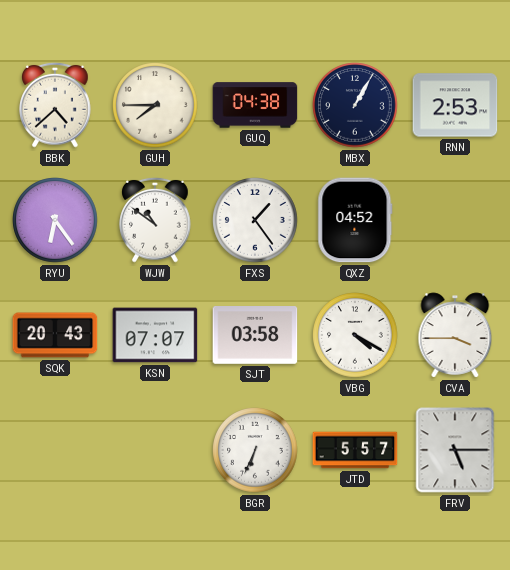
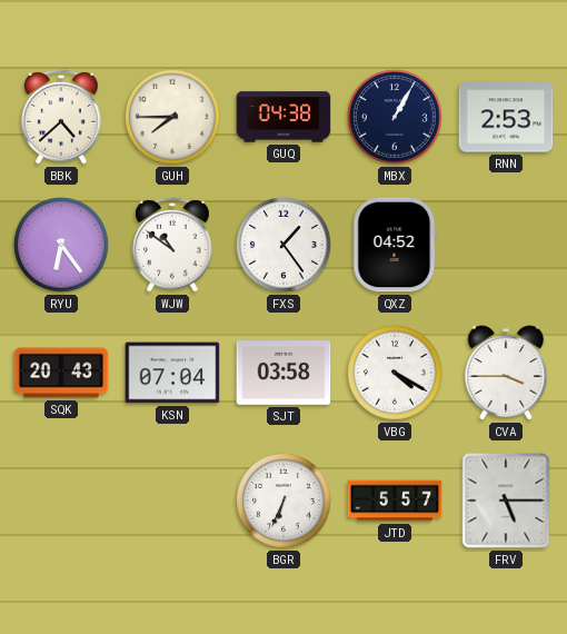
KSN: 07:07 -> 07:04
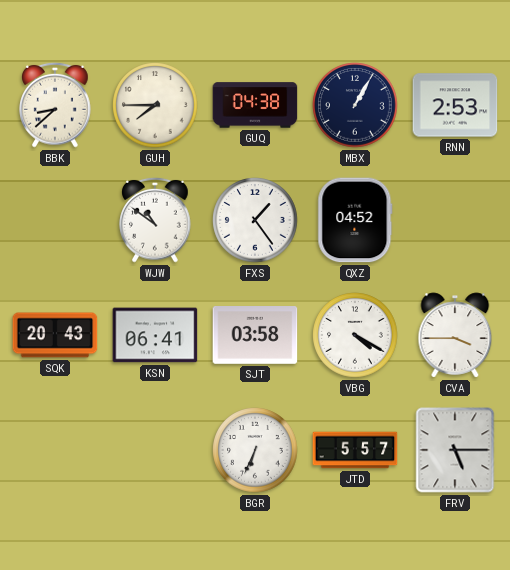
BBK: 4:38 -> 8:38
RYU: 6:24 -> none
KSN: 07:04 -> 06:41
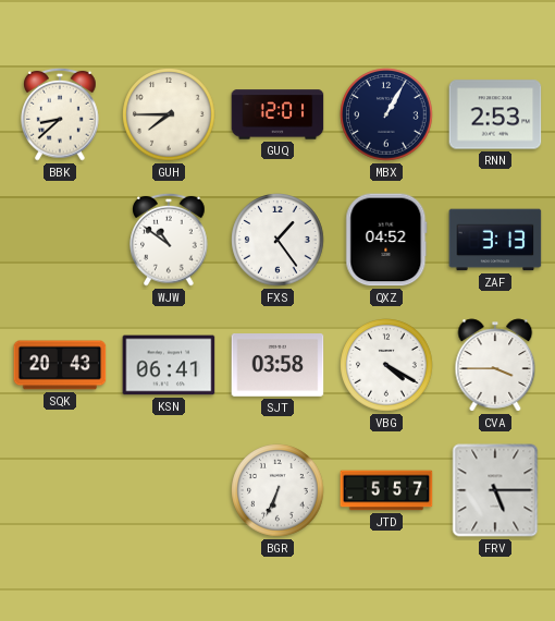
GUQ: 04:38 -> 12:01
ZAF: none -> 3:13
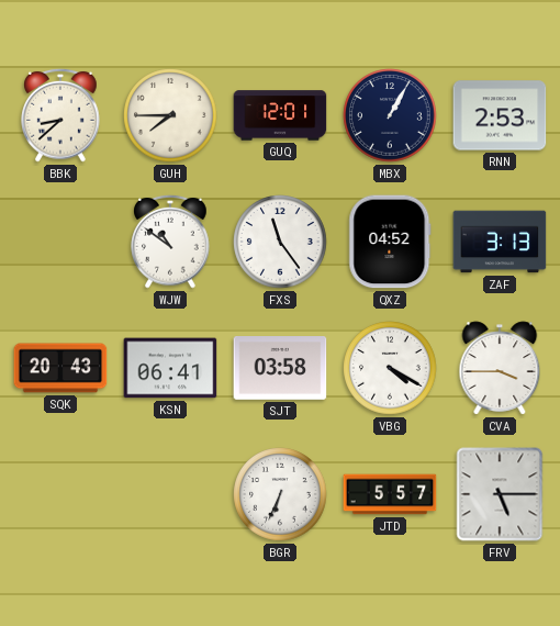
FXS: 1:24 -> 11:24
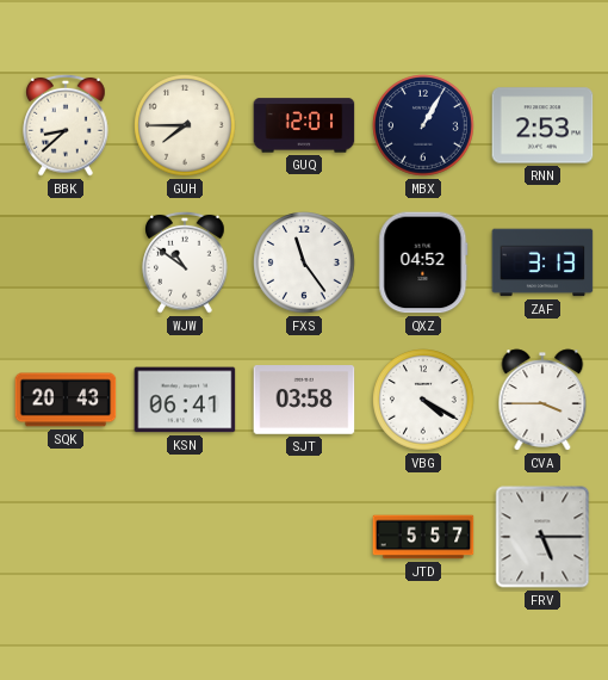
BGR: 6:34 -> none
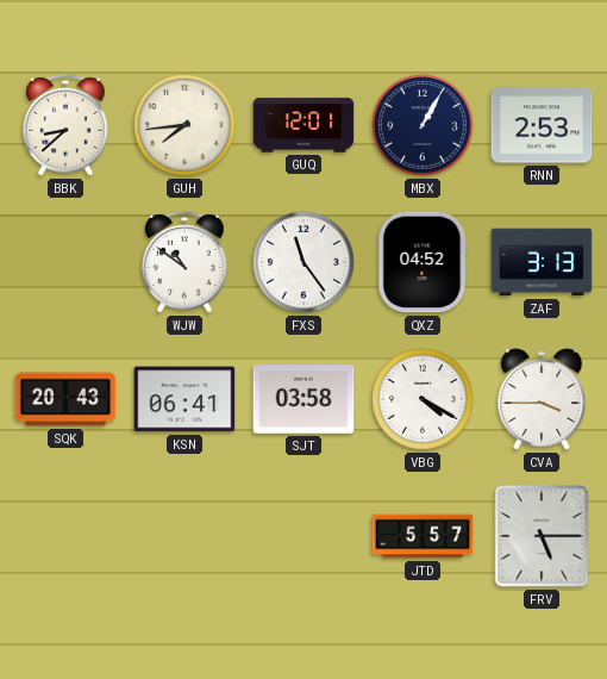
GUH: 7:45 -> 7:44
